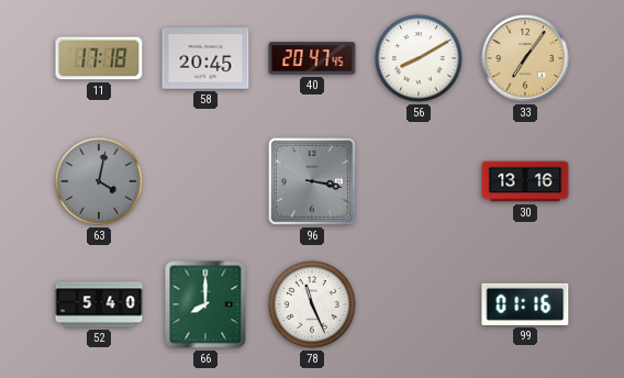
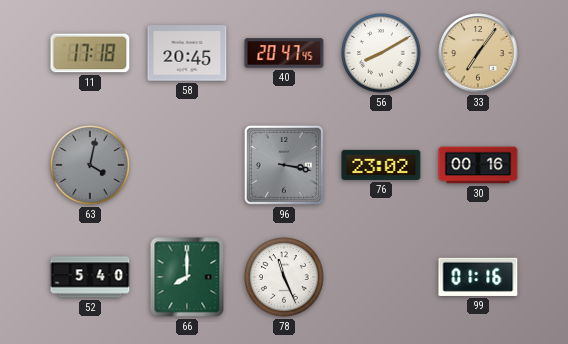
76: none -> 23:02
30: 13:16 -> 00:16
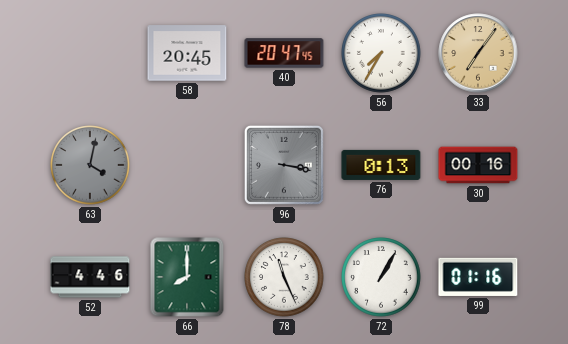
11: 17:18 -> none
56: 8:10 -> 7:35
76: 23:02 -> 0:13
52: 5:40 -> 4:46
72: none -> 1:05
